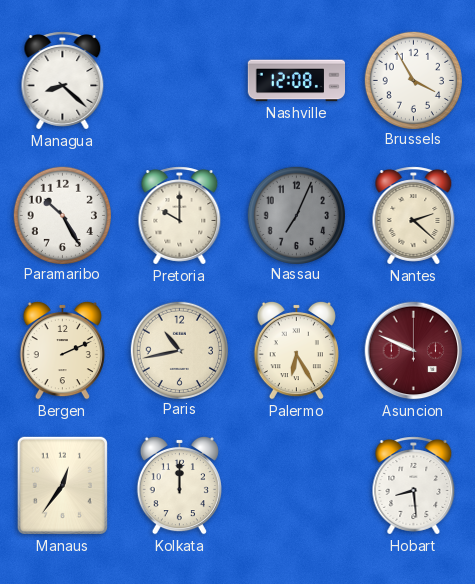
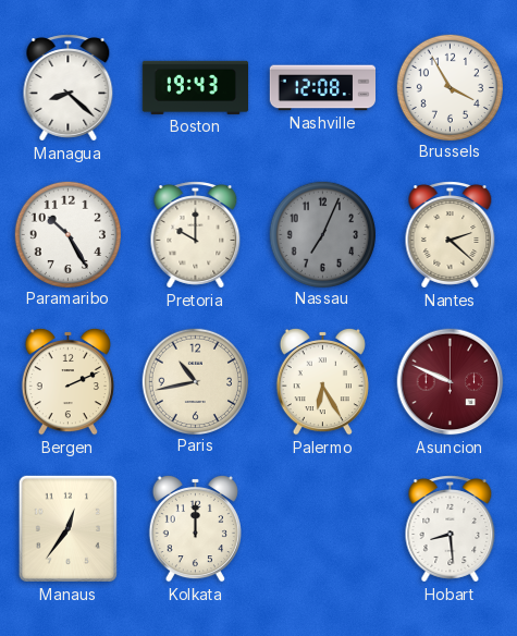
Boston: none -> 19:43
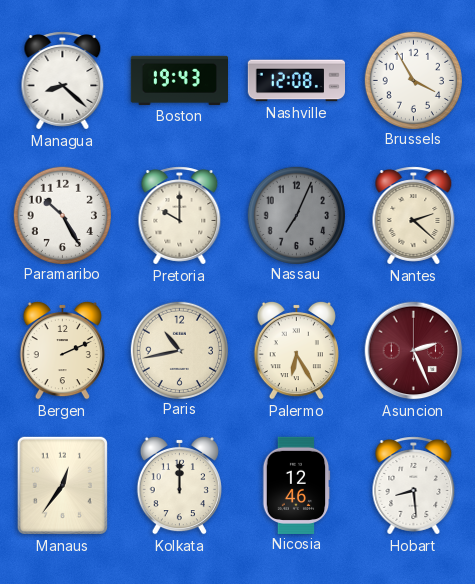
Asuncion: 9:49 -> 2:26
Nicosia: none -> 12:46
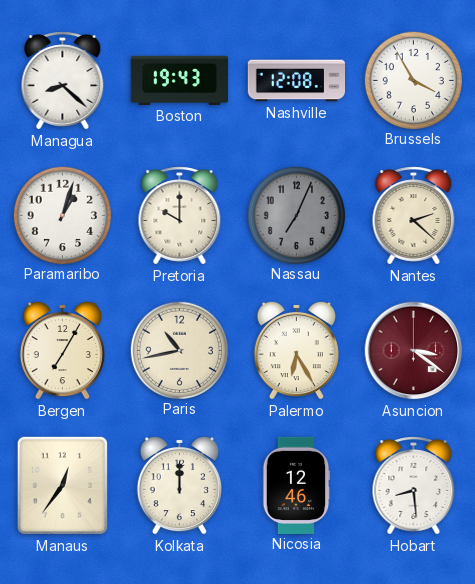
Paramaribo: 10:25 -> 1:03
Bergen: 2:11 -> 7:05
Asuncion: 2:26 -> 3:21
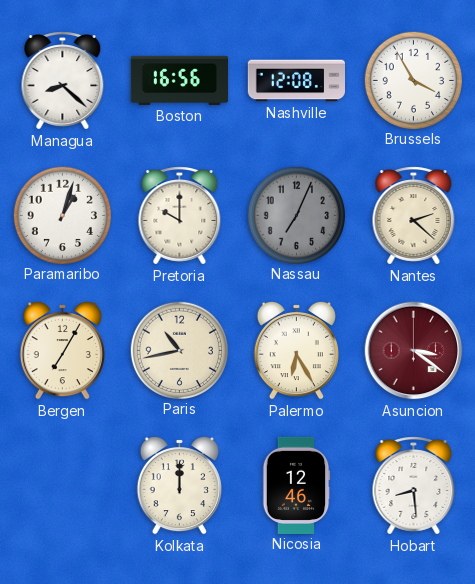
Boston: 19:43 -> 16:56
Manaus: 12:36 -> none
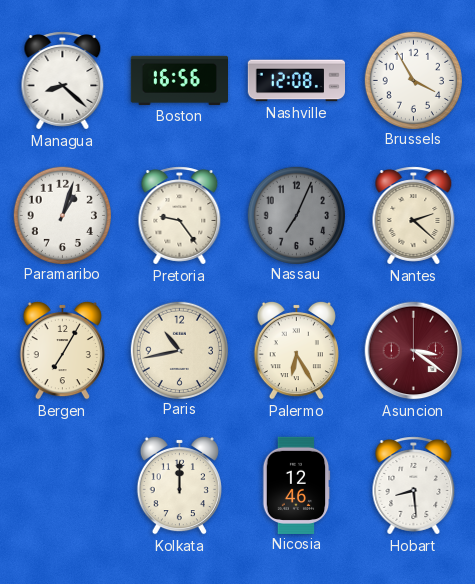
Pretoria: 10:00 -> 9:24
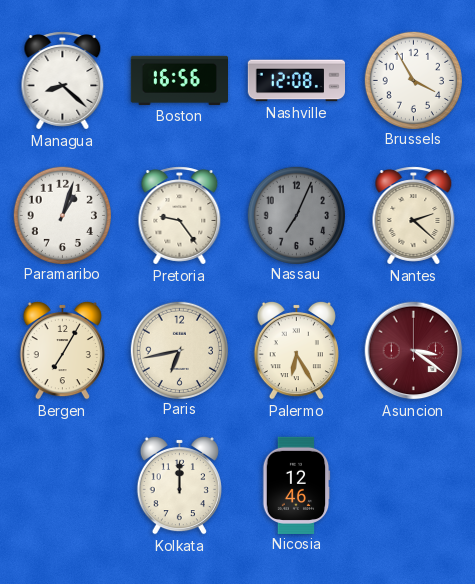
Paris: 10:43 -> 6:43
Hobart: 8:29 -> none
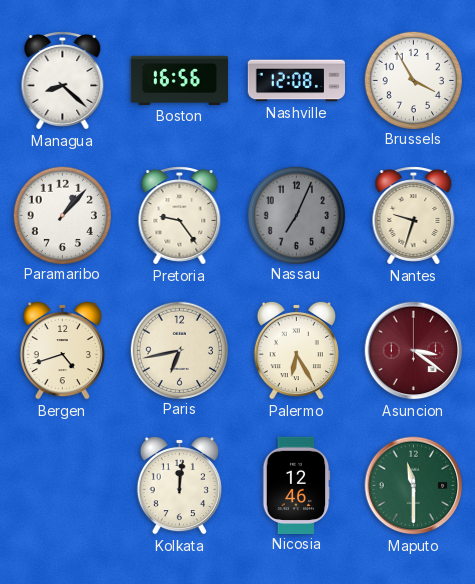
Paramaribo: 1:03 -> 1:07
Nantes: 2:22 -> 9:33
Bergen: 7:05 -> 4:42
Kolkata: 12:00 -> 12:01
Maputo: none -> 11:30
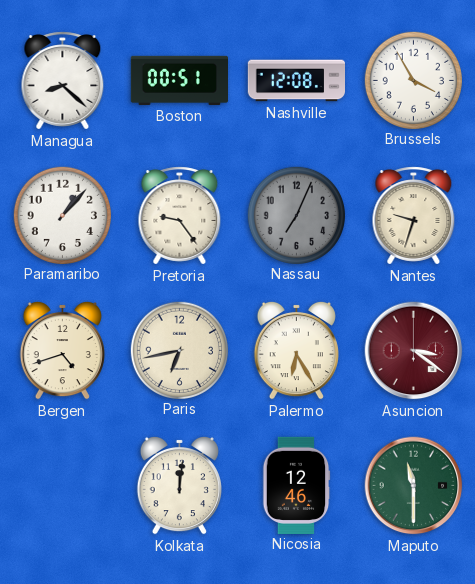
Boston: 16:56 -> 00:51
